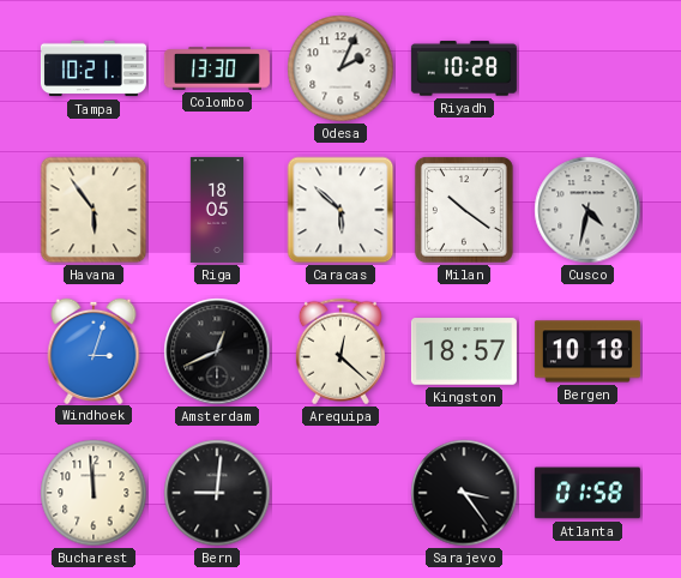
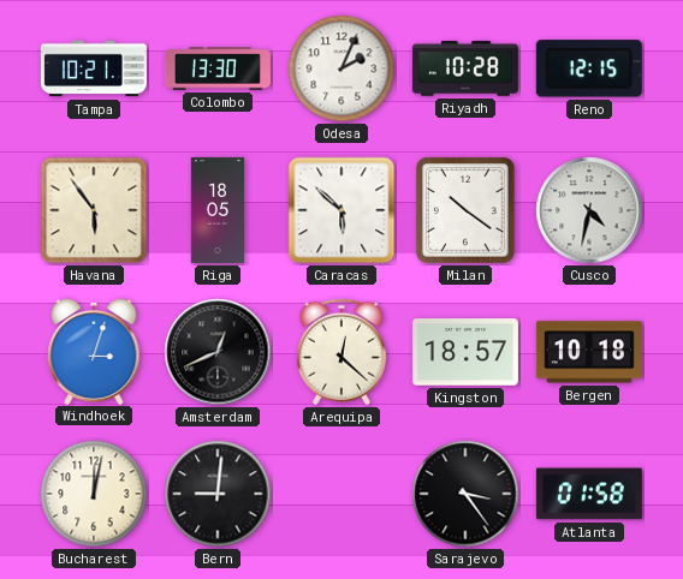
Reno: none -> 12:15
Bucharest: 11:59 -> 12:02
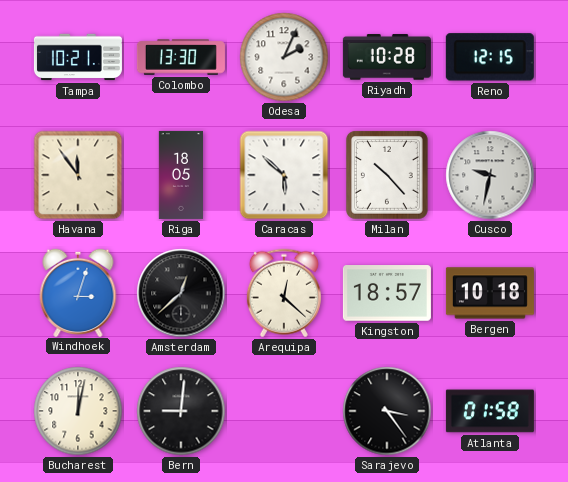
Havana: 5:54 -> 11:54
Milan: 10:21 -> 10:23
Cusco: 4:32 -> 9:32
Amsterdam: 12:41 -> 12:38
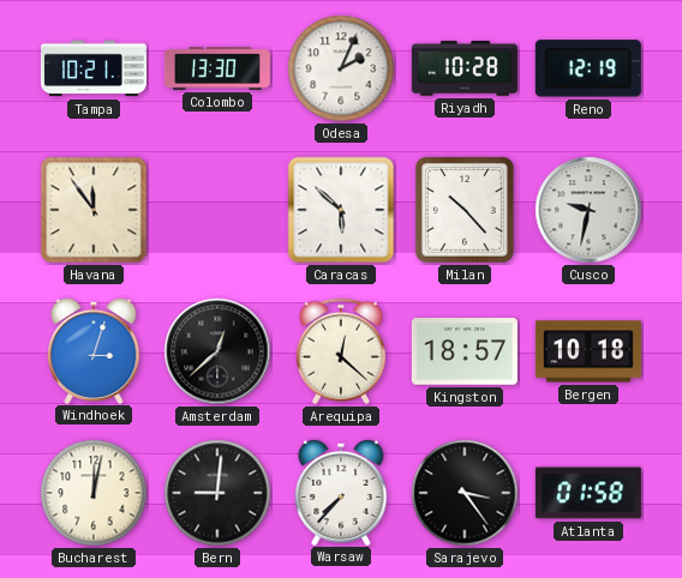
Reno: 12:15 -> 12:19
Riga: 18:05 -> none
Warsaw: none -> 7:37
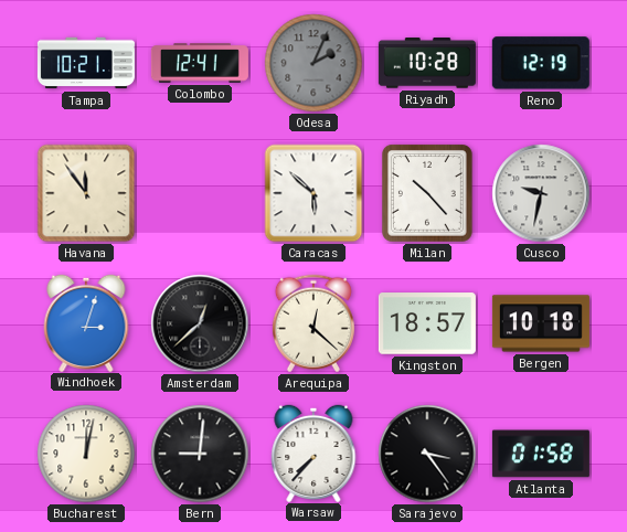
Colombo: 13:30 -> 12:41
Odesa dial: white -> grey
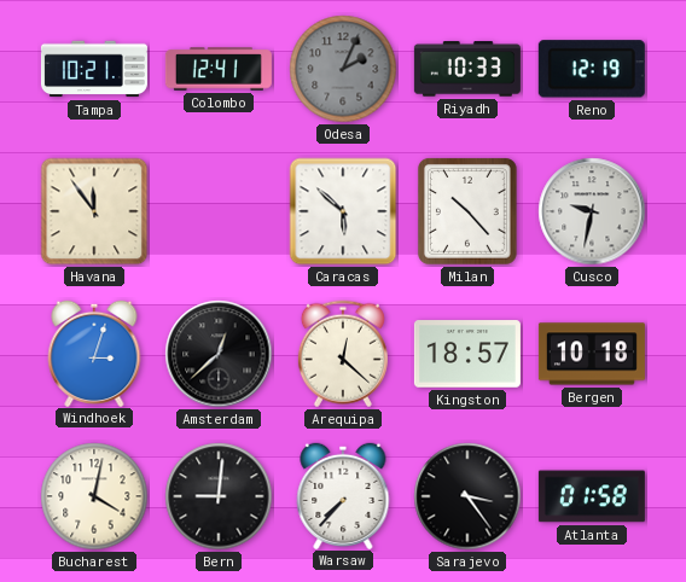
Riyadh: 10:28 -> 10:33
Bucharest: 12:02 -> 4:02
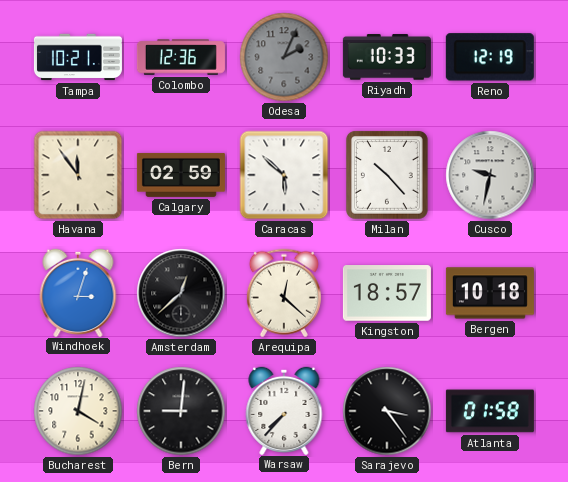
Colombo: 12:41 -> 12:36
Calgary: none -> 02:59
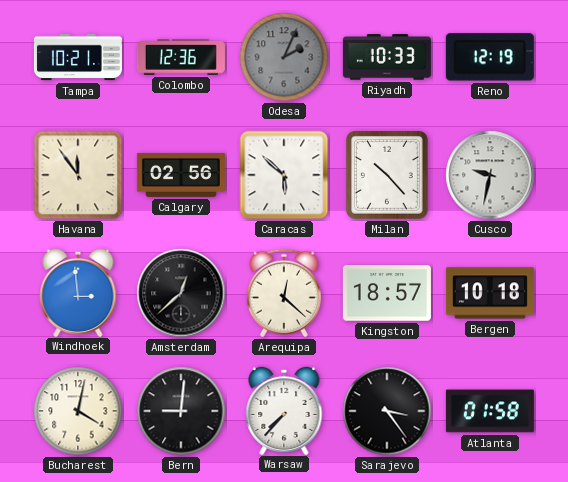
Calgary: 02:59 -> 02:56
Windhoek: 3:03 -> 2:59
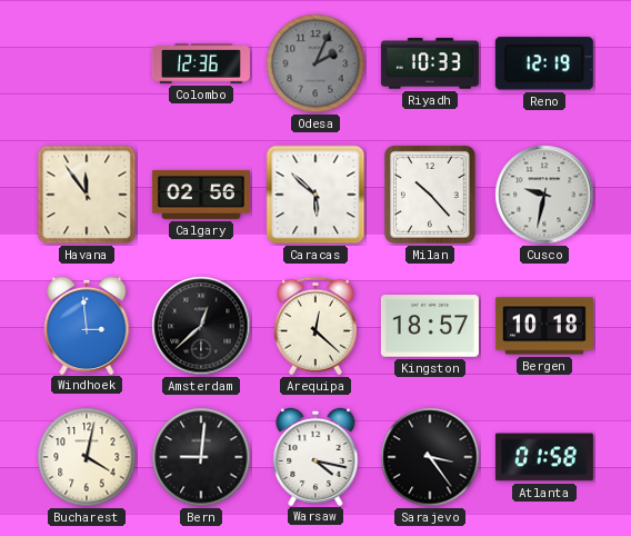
Tampa: 10:21 -> none
Warsaw: 7:37 -> 4:17
